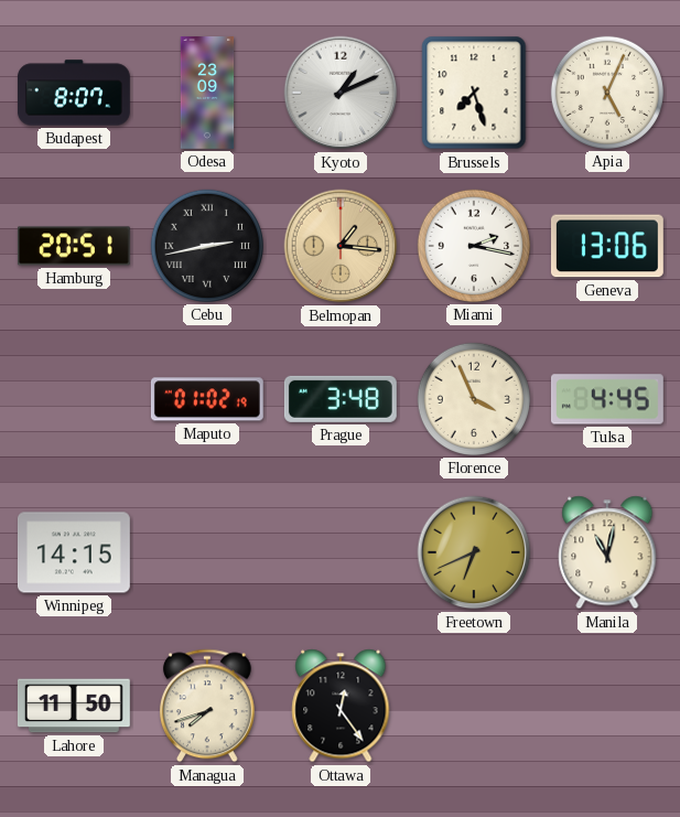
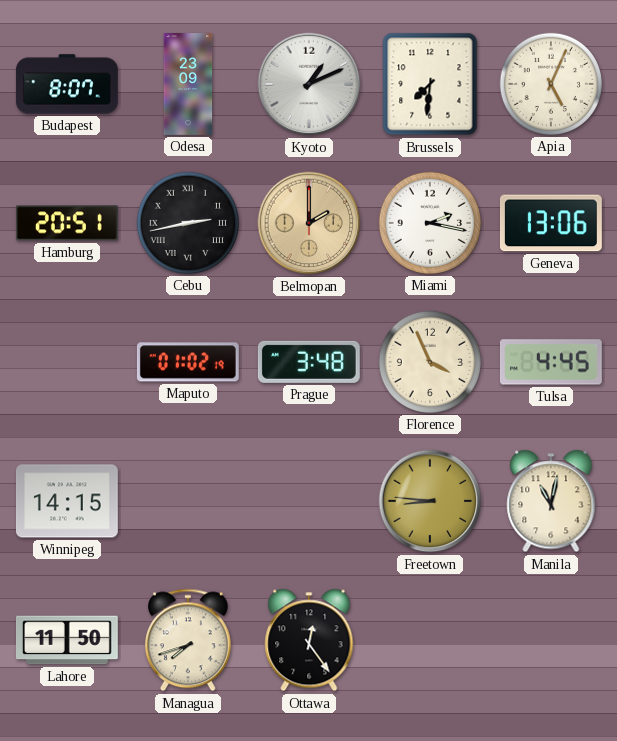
Brussels: 7:27 -> 7:31
Belmopan: 1:16 -> 2:00
Freetown: 6:41 -> 8:46
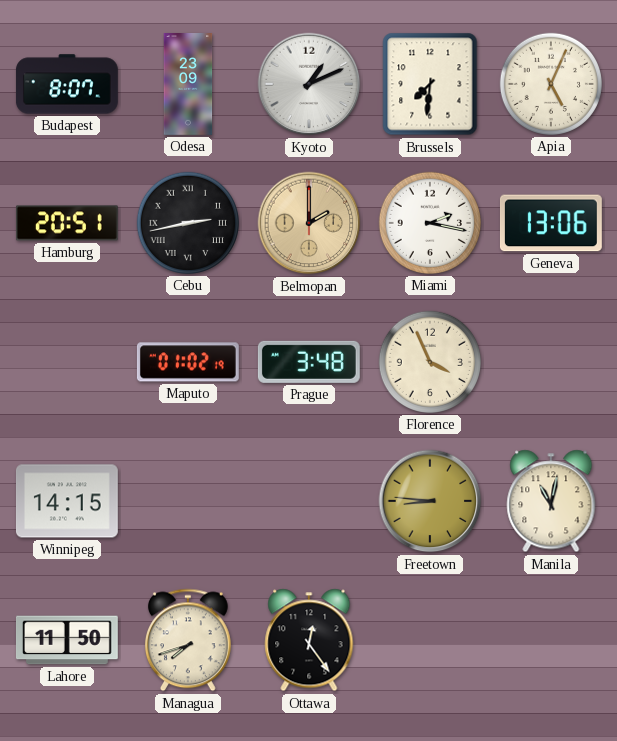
Tulsa: 4:45 -> none
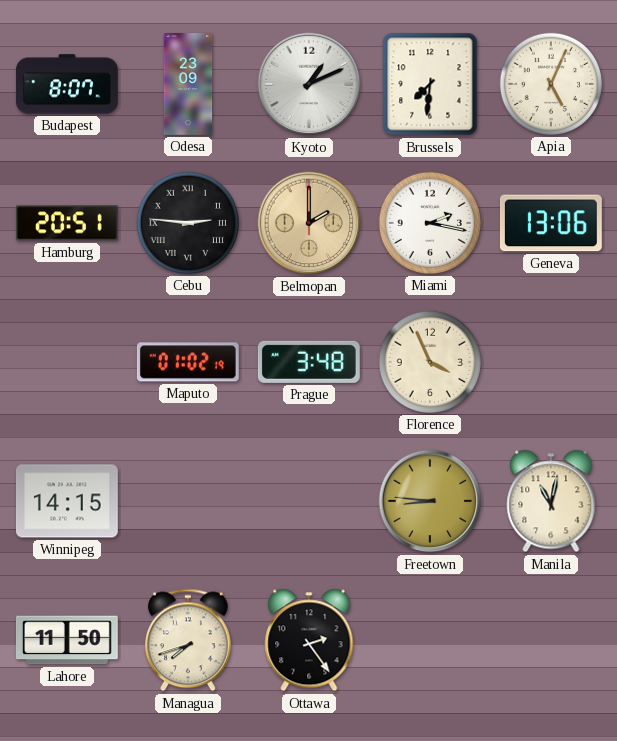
Cebu: 2:43 -> 2:46
Ottawa: 12:24 -> 2:24
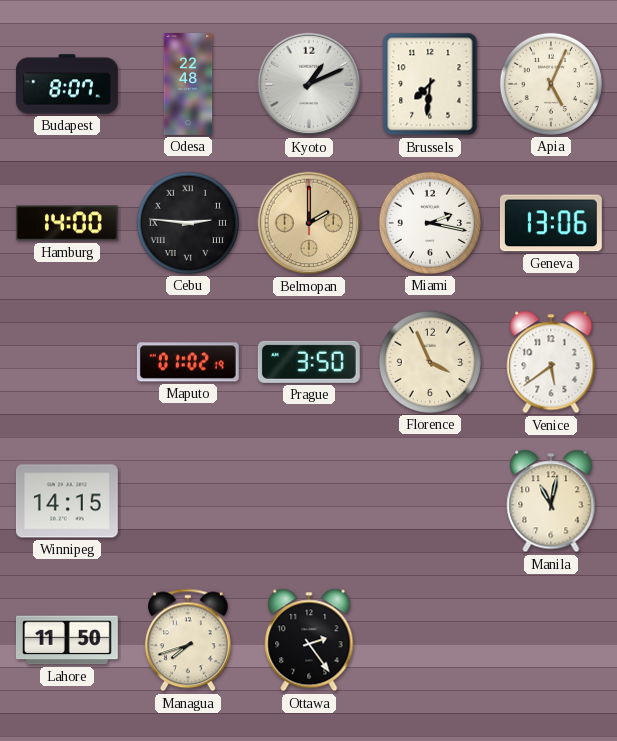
Odesa: 23:09 -> 22:48
Hamburg: 20:51 -> 14:00
Prague: 3:48 -> 3:50
Venice: none -> 5:39
Freetown: 8:46 -> none
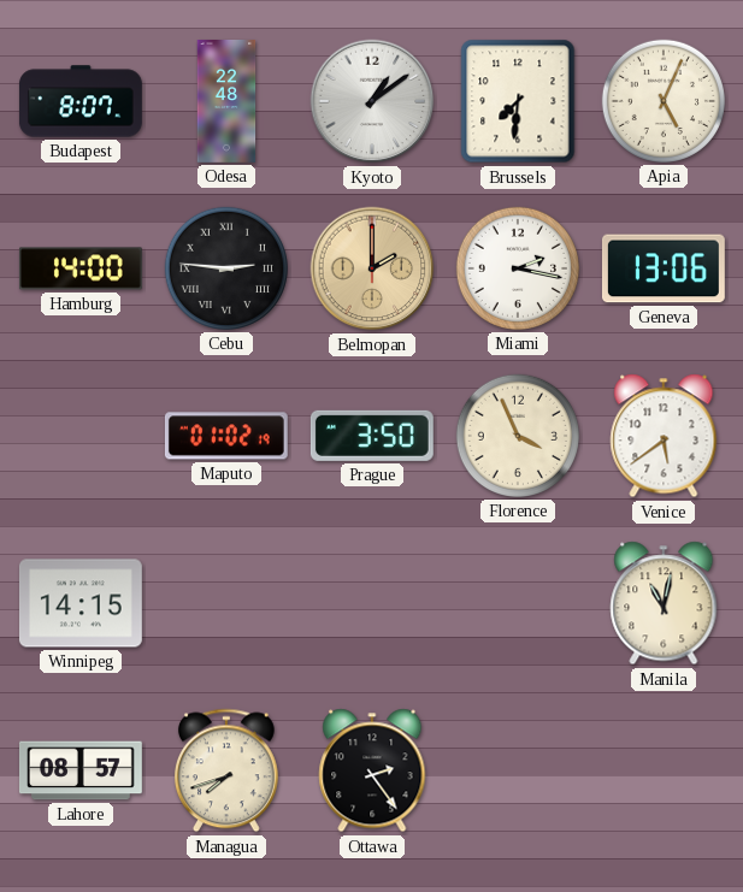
Kyoto: 1:11 -> 1:09
Lahore: 11:50 -> 08:57
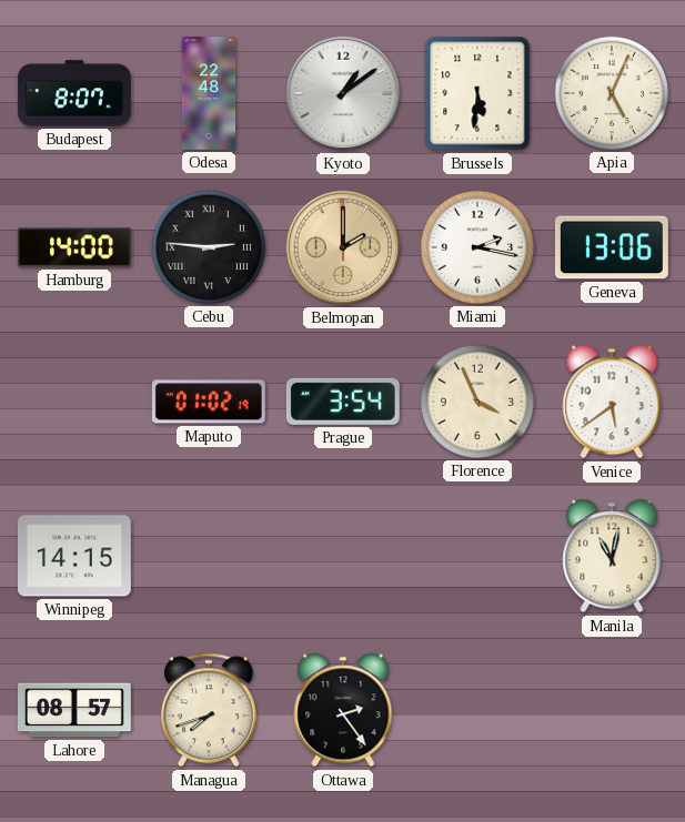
Brussels: 7:31 -> 5:31
Prague: 3:50 -> 3:54
